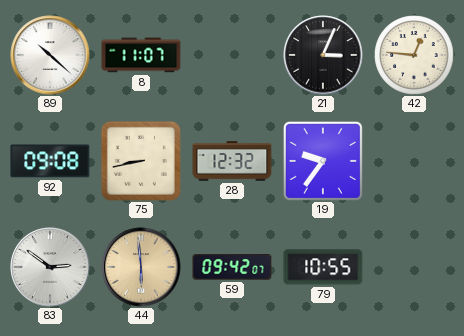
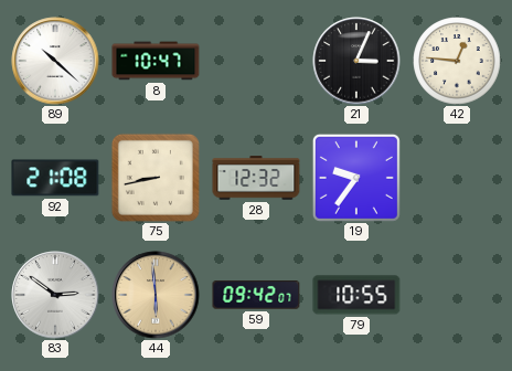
8: 11:07 -> 10:47
92: 09:08 -> 21:08
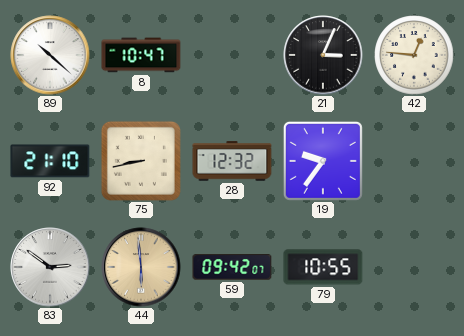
92: 21:08 -> 21:10
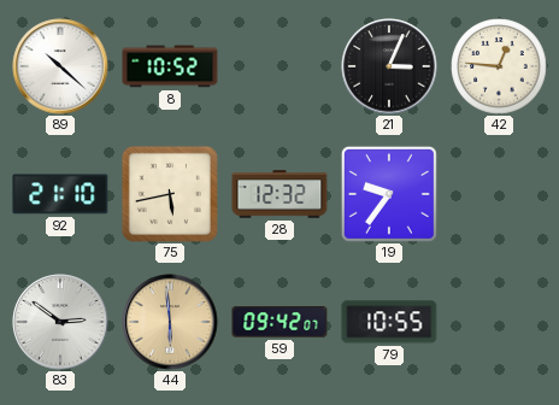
8: 10:47 -> 10:52
75: 8:43 -> 5:43
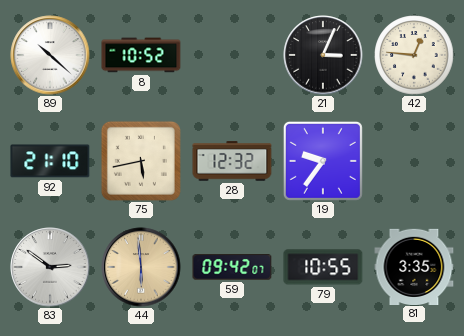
81: none -> 3:35
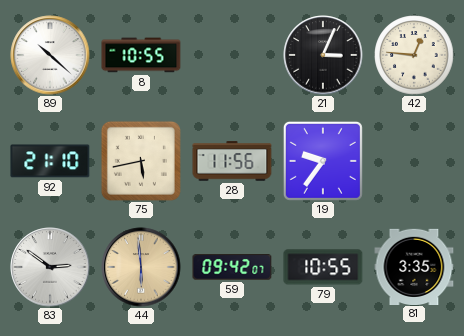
8: 10:52 -> 10:55
28: 12:32 -> 11:56
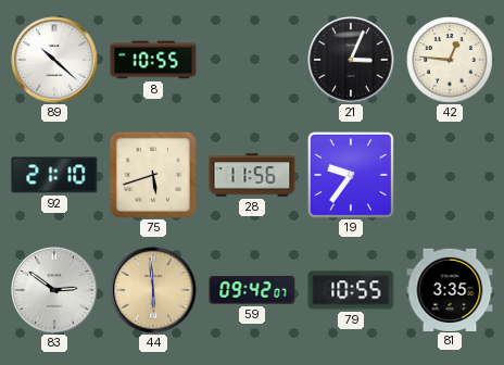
75: 5:43 -> 5:42
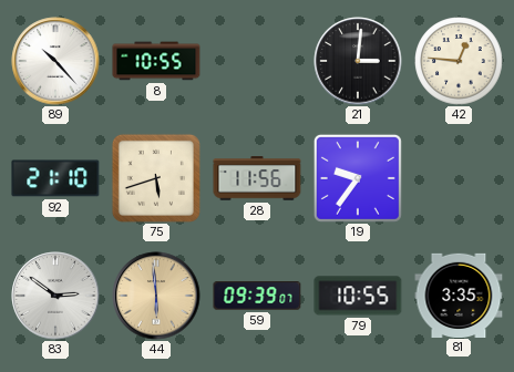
89: 10:22 -> 10:23
21: 3:04 -> 3:01
59: 09:42 -> 09:39
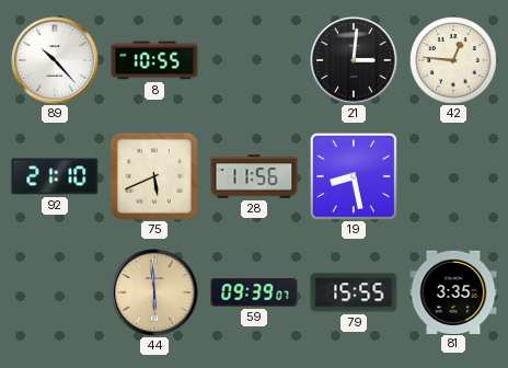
75: 5:42 -> 5:41
19: 9:36 -> 8:28
83: 2:51 -> none
79: 10:55 -> 15:55
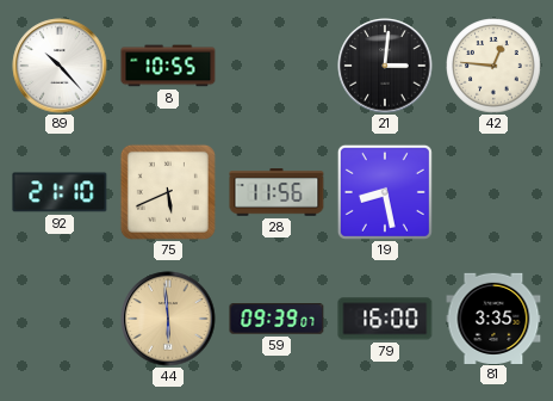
79: 15:55 -> 16:00
